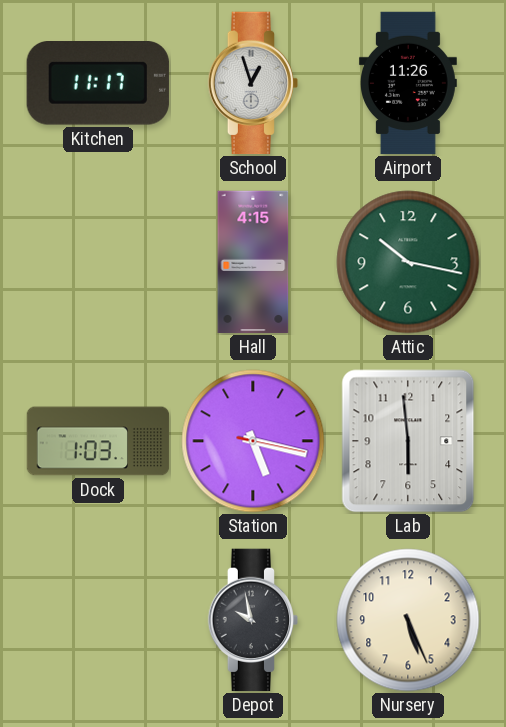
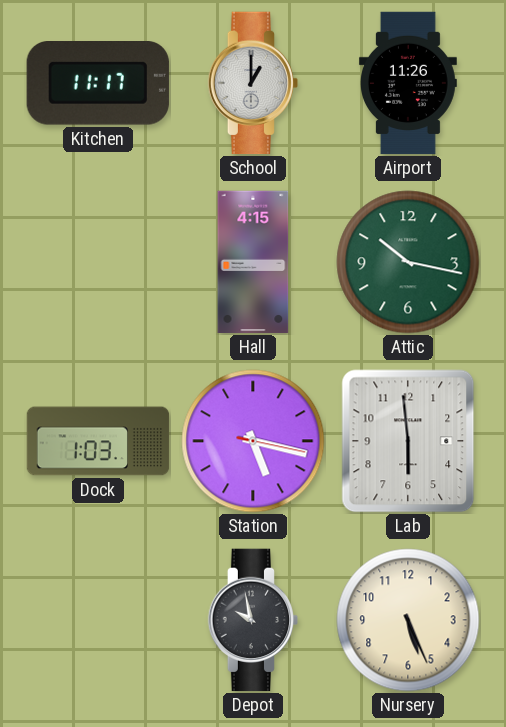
School: 12:57 -> 1:00
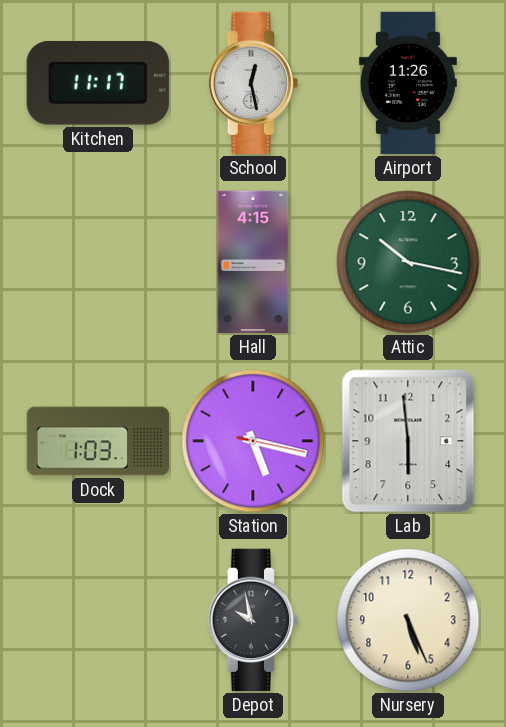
School: 1:00 -> 12:28
